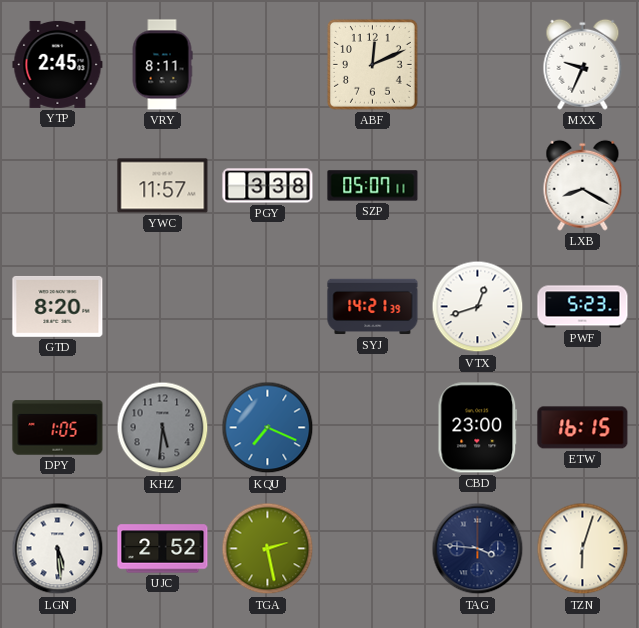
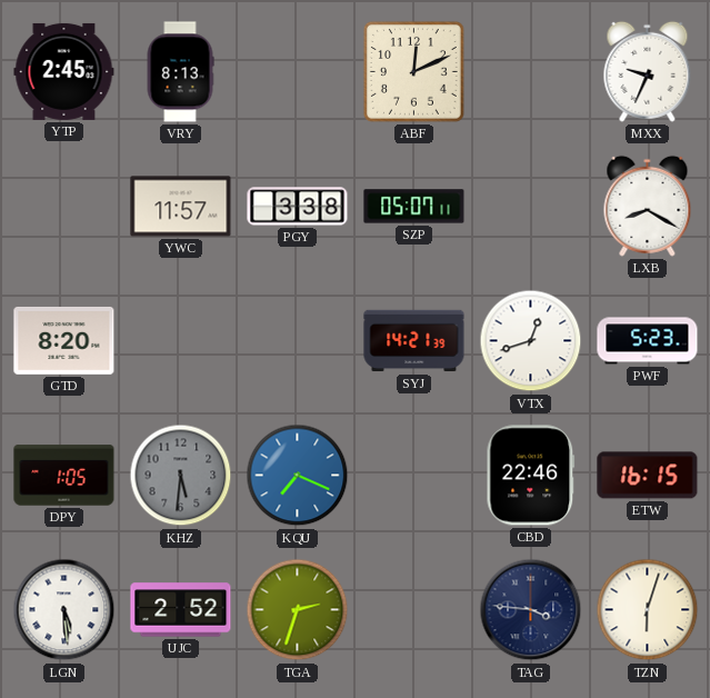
VRY: 8:11 -> 8:13
CBD: 23:00 -> 22:46
TGA: 2:28 -> 2:33
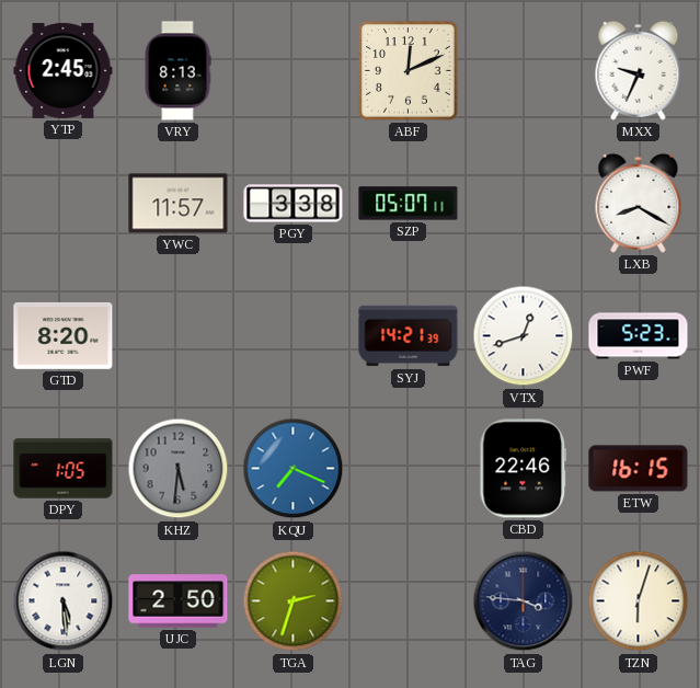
UJC: 2:52 -> 2:50
